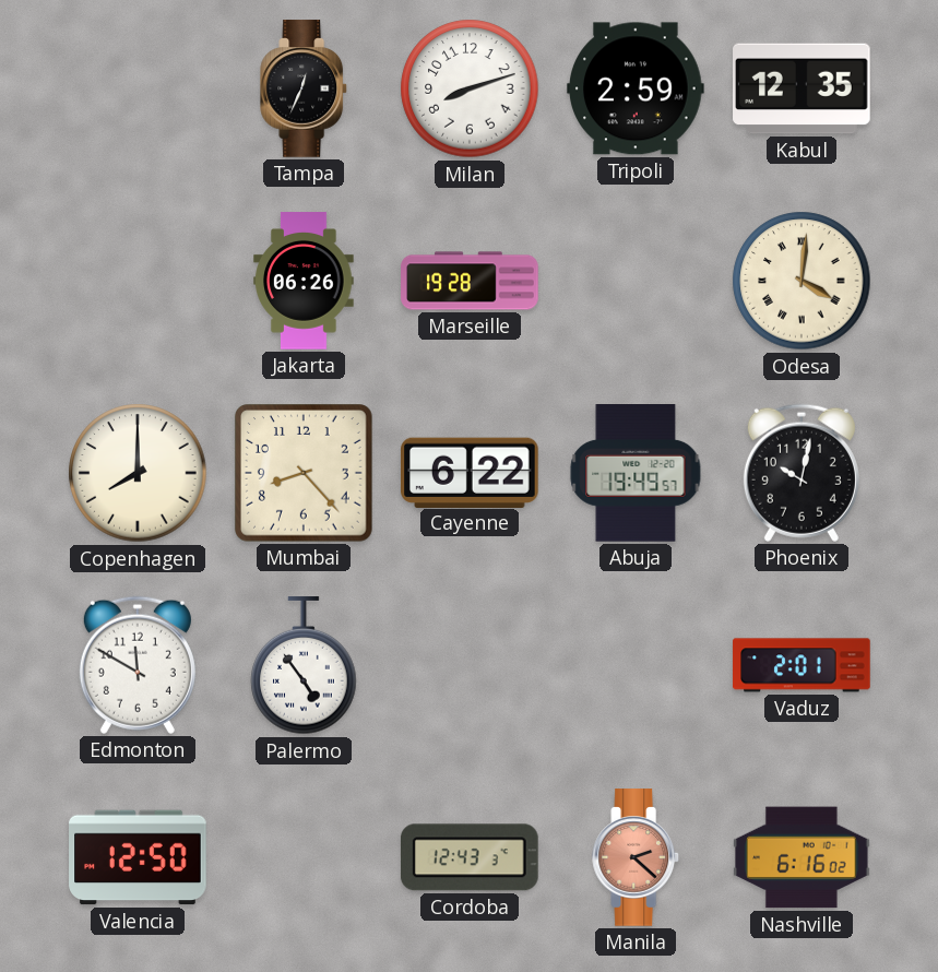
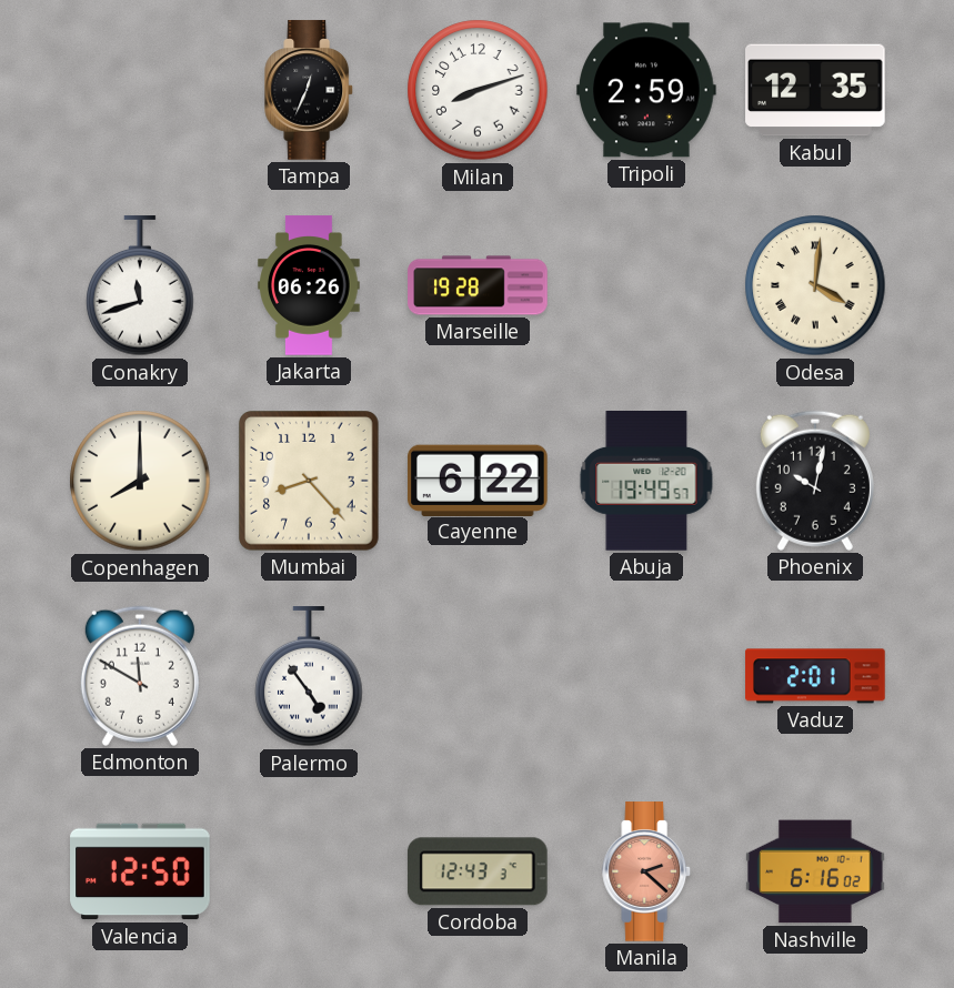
Conakry: none -> 11:42
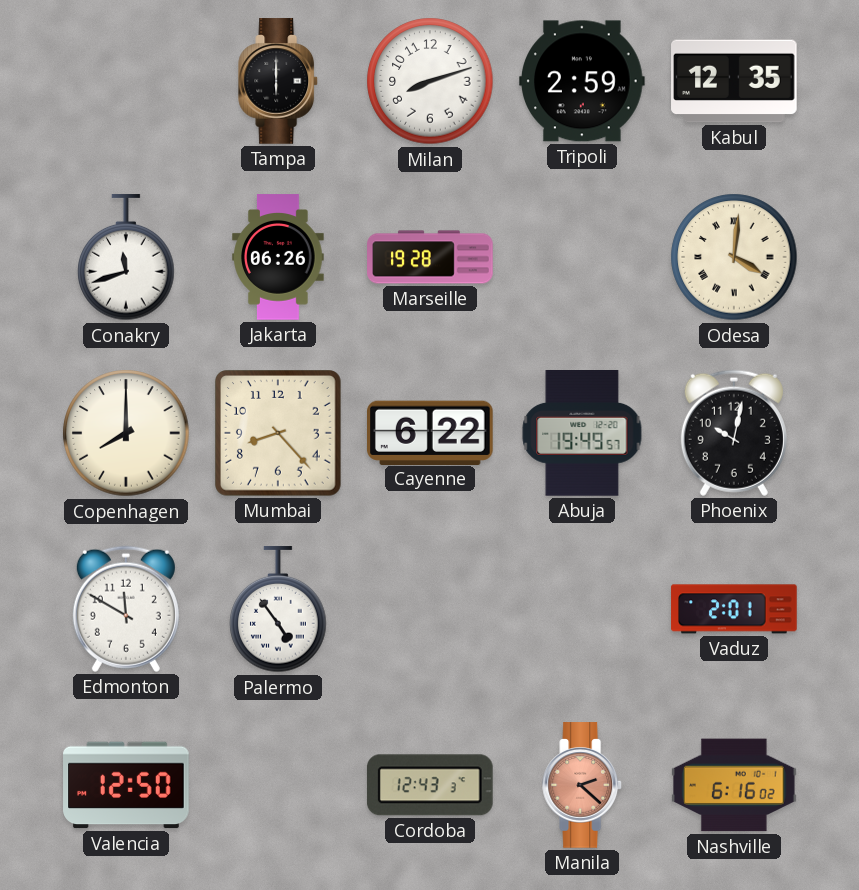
Tampa: 12:34 -> 6:00
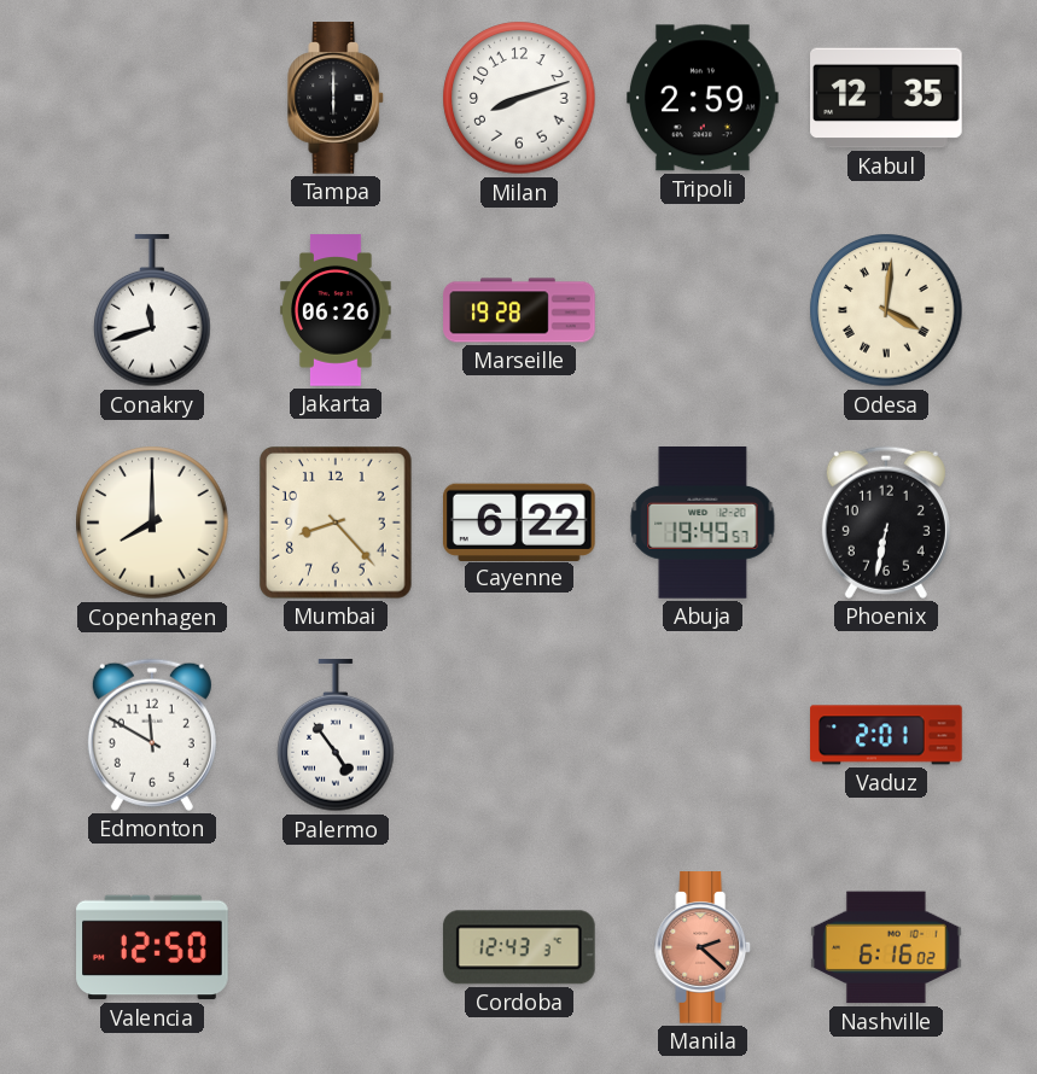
Phoenix: 10:02 -> 6:32
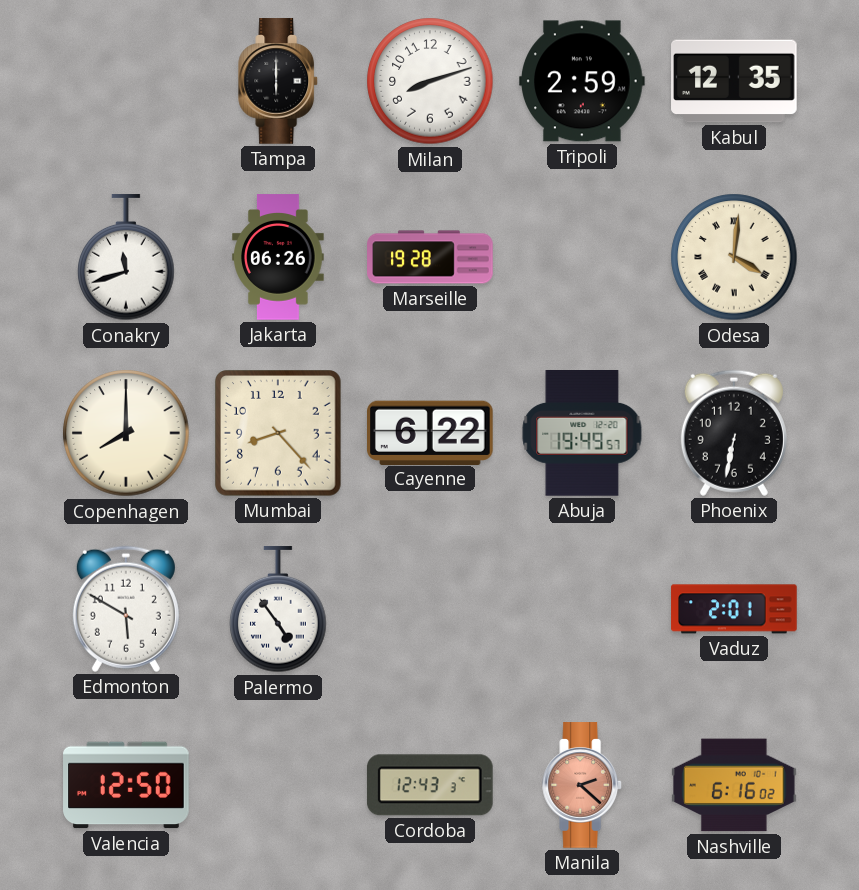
Edmonton: 11:50 -> 5:50
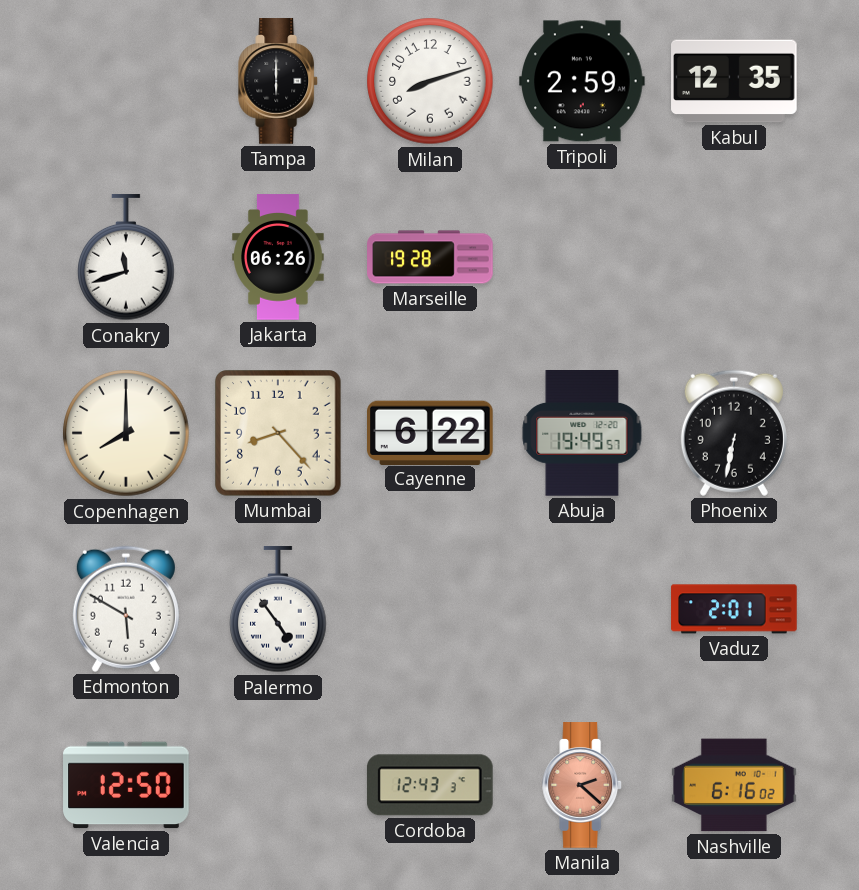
Odesa: 4:01 -> none
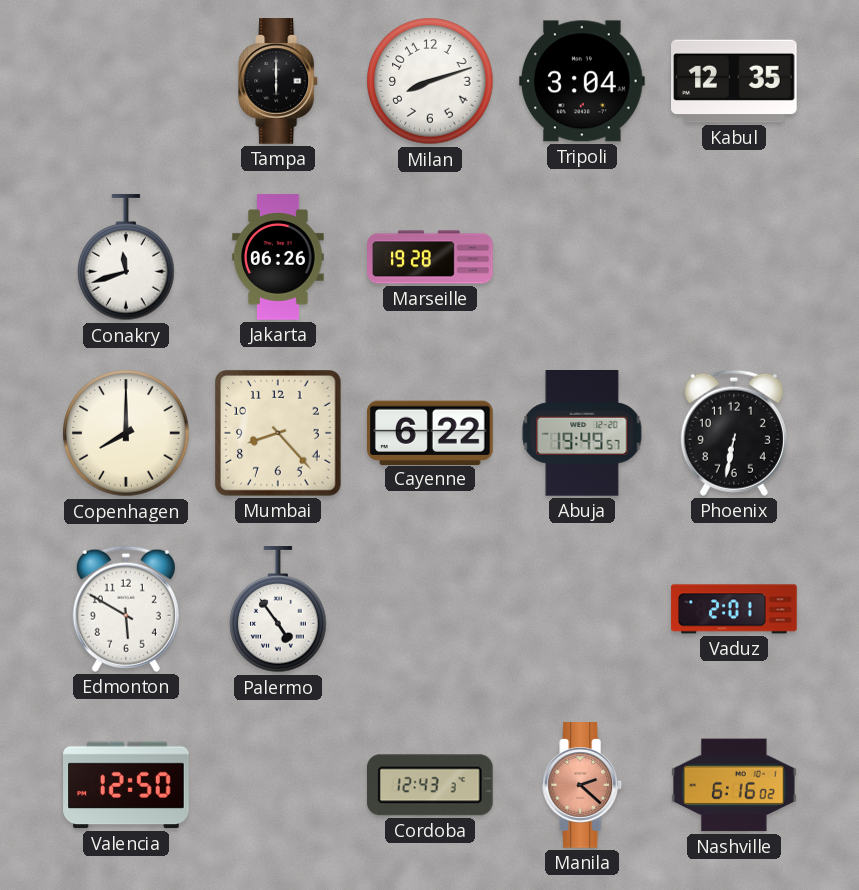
Tripoli: 2:59 -> 3:04
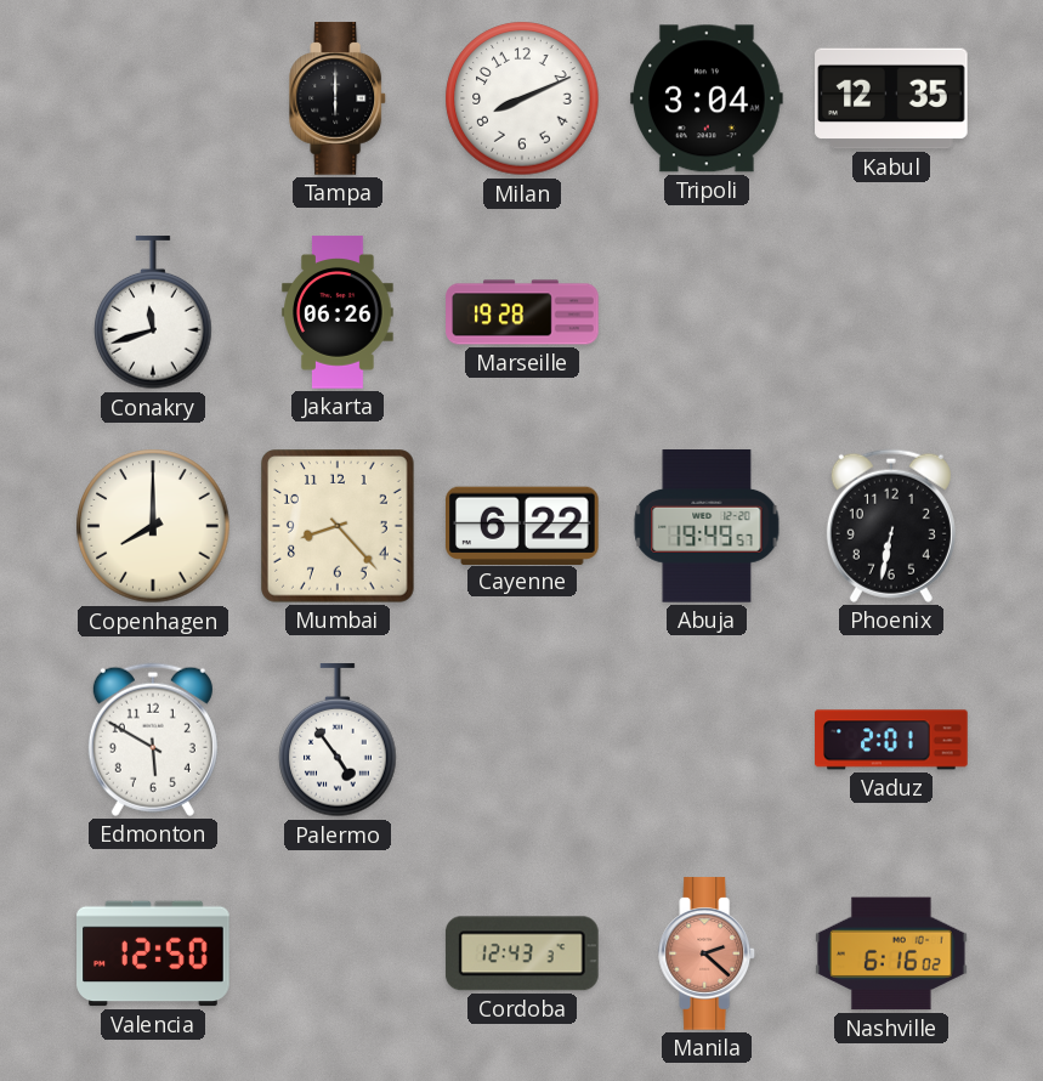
Milan: 8:12 -> 8:11
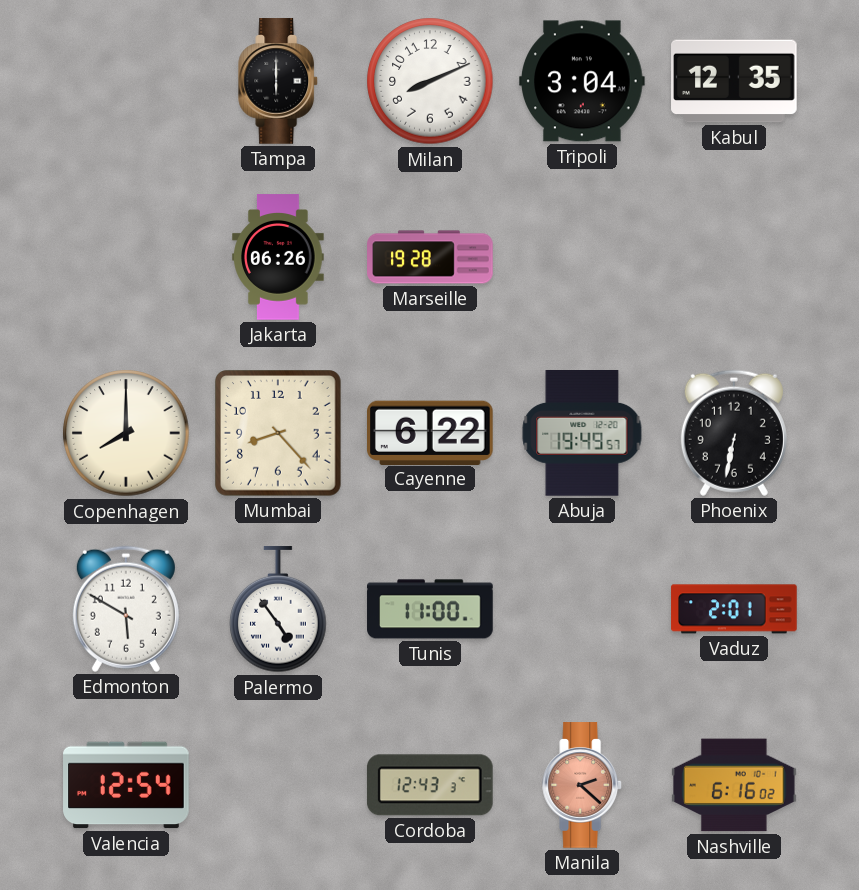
Conakry: 11:42 -> none
Tunis: none -> 11:00
Valencia: 12:50 -> 12:54
